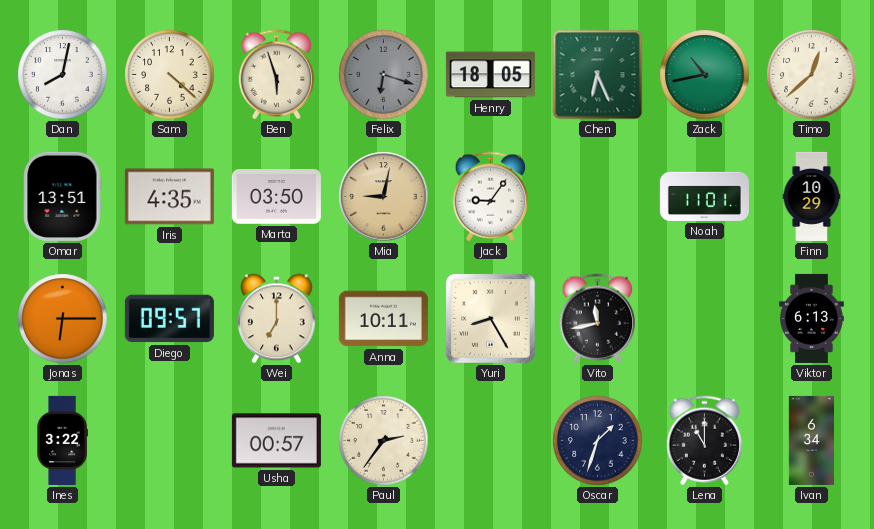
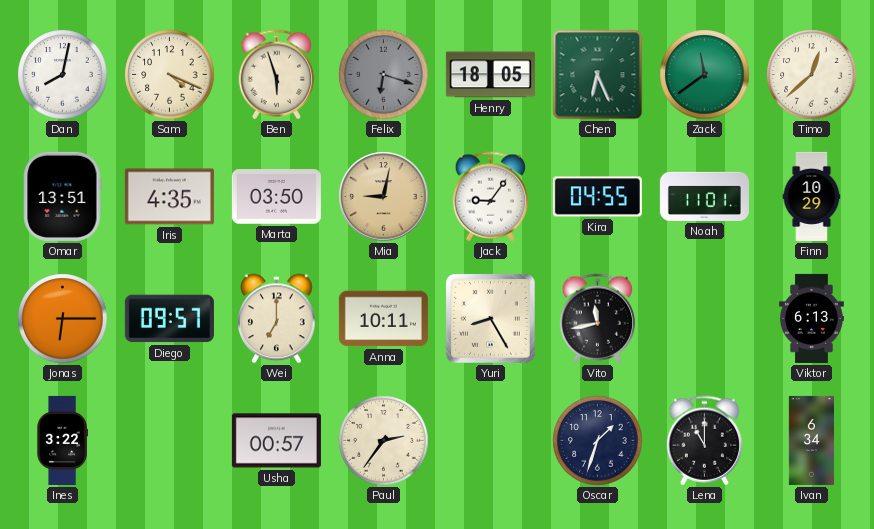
Sam: 4:22 -> 4:19
Zack: 10:43 -> 11:39
Kira: none -> 04:55
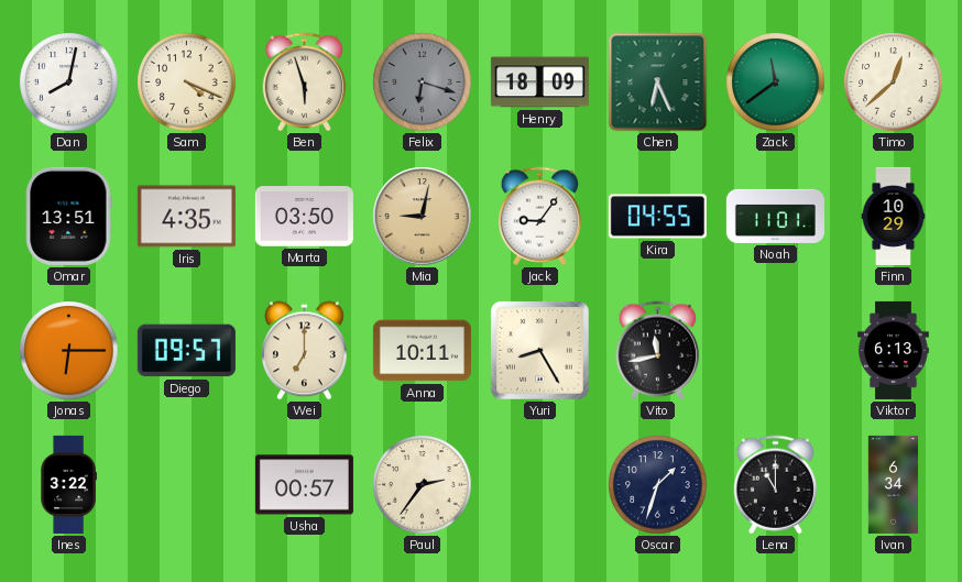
Henry: 18:05 -> 18:09
